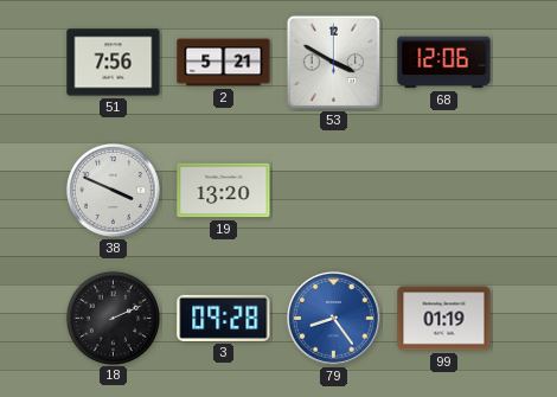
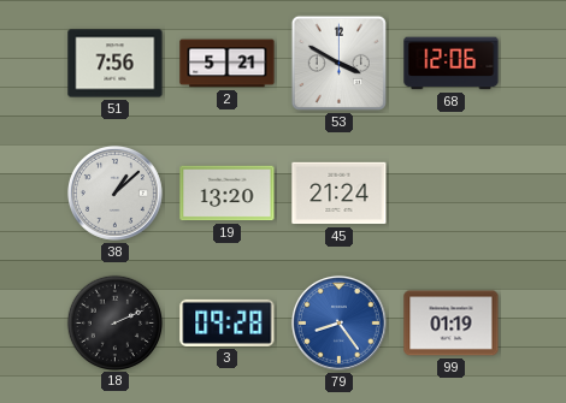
38: 3:49 -> 1:08
45: none -> 21:24
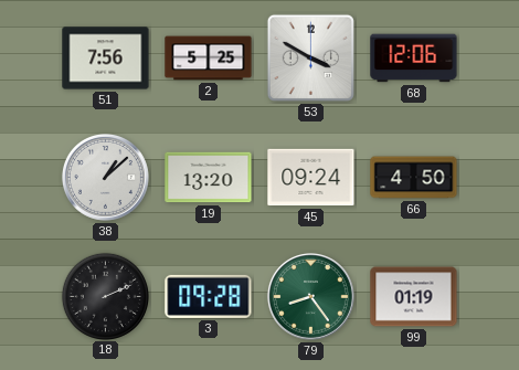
2: 5:21 -> 5:25
45: 21:24 -> 09:24
66: none -> 4:50
79 dial: blue -> green
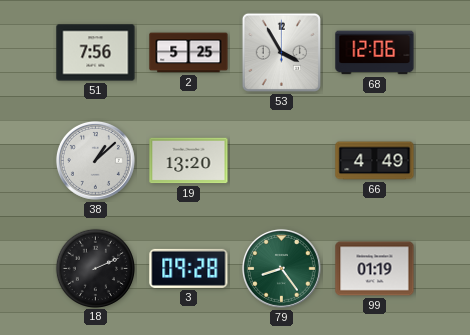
53: 3:50 -> 3:55
45: 09:24 -> none
66: 4:50 -> 4:49
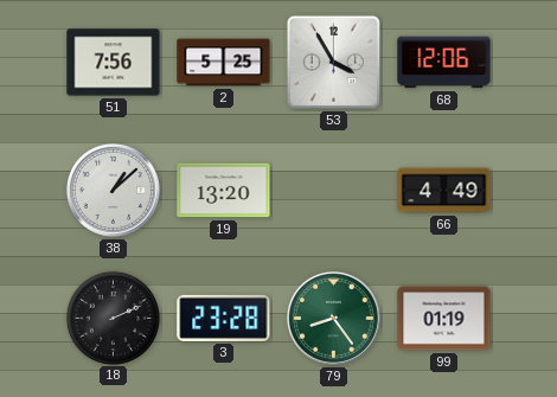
3: 09:28 -> 23:28
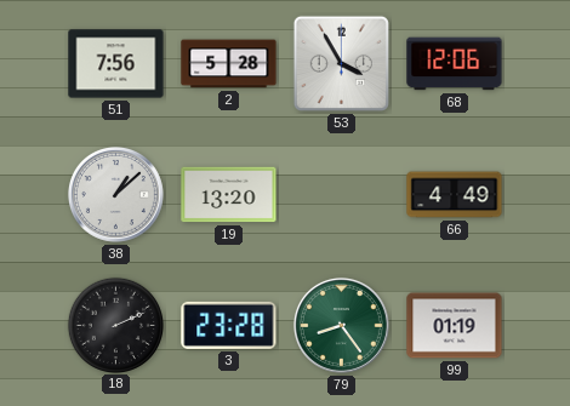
2: 5:25 -> 5:28
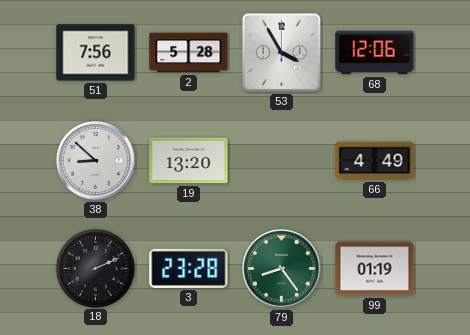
38: 1:08 -> 8:52
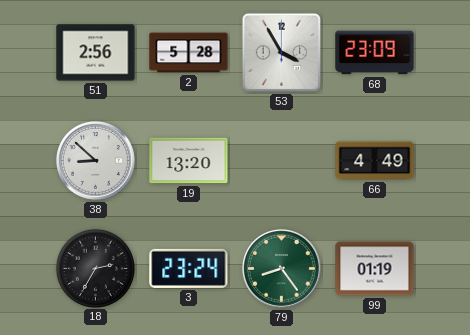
51: 7:56 -> 2:56
68: 12:06 -> 23:09
18: 2:11 -> 2:35
3: 23:28 -> 23:24
